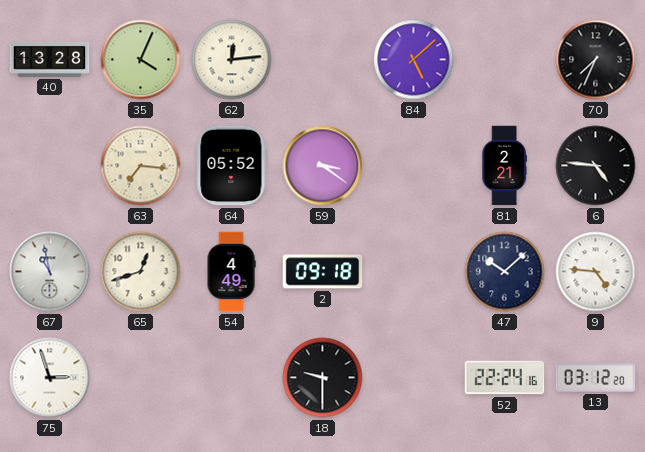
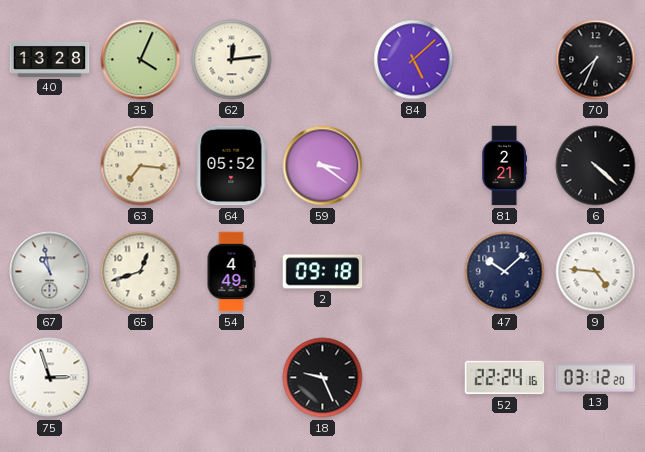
6: 4:46 -> 4:22
18: 9:30 -> 9:26
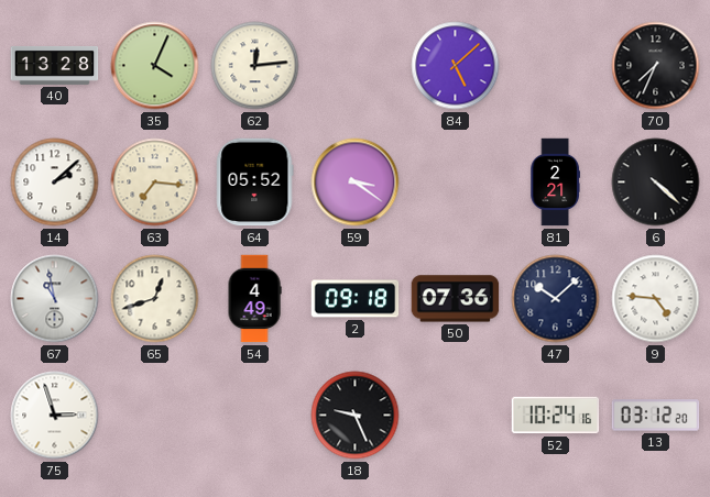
14: none -> 2:08
50: none -> 07:36
52: 22:24 -> 10:24
